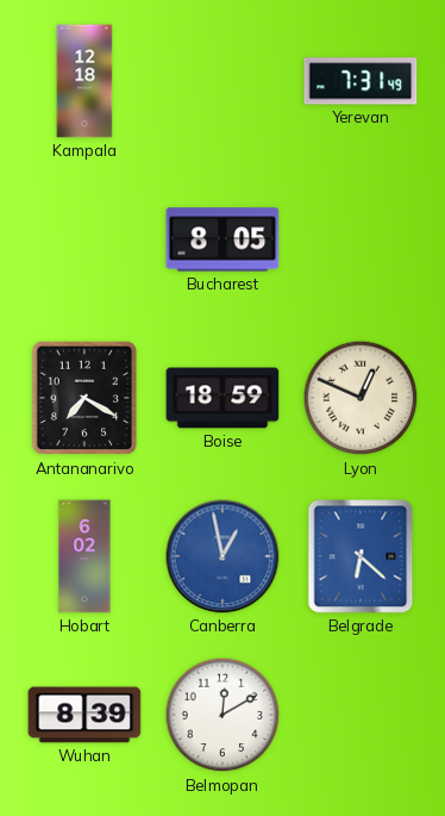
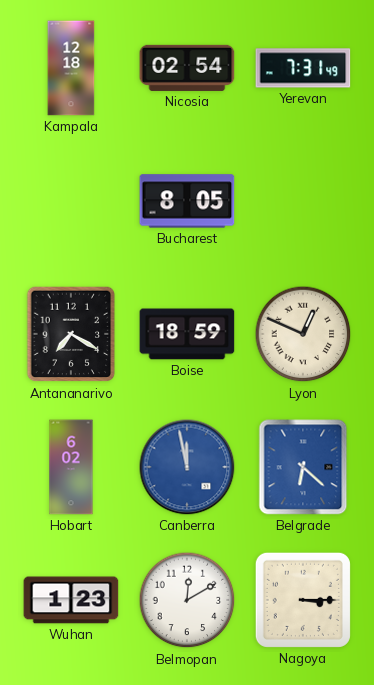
Nicosia: none -> 02:54
Canberra: 12:58 -> 11:58
Wuhan: 8:39 -> 1:23
Nagoya: none -> 3:15
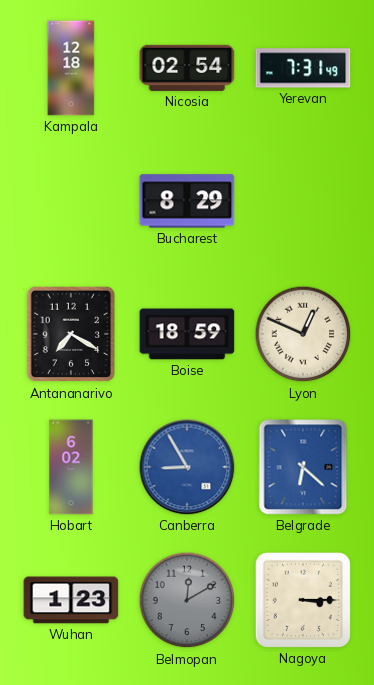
Bucharest: 8:05 -> 8:29
Canberra: 11:58 -> 8:55
Belmopan dial: white -> grey
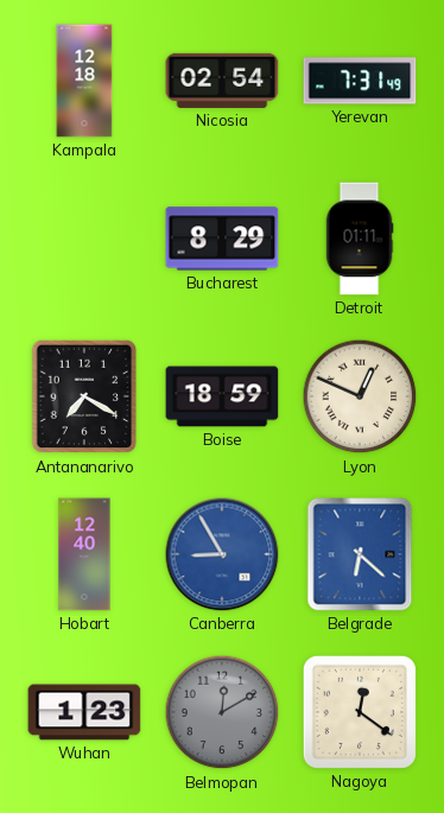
Detroit: none -> 01:11
Hobart: 6:02 -> 12:40
Nagoya: 3:15 -> 12:21
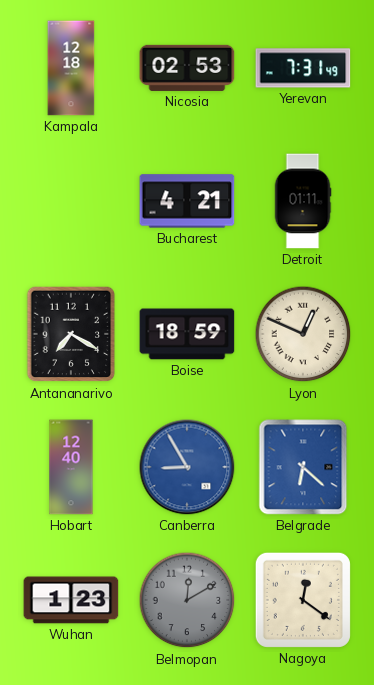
Nicosia: 02:54 -> 02:53
Bucharest: 8:29 -> 4:21
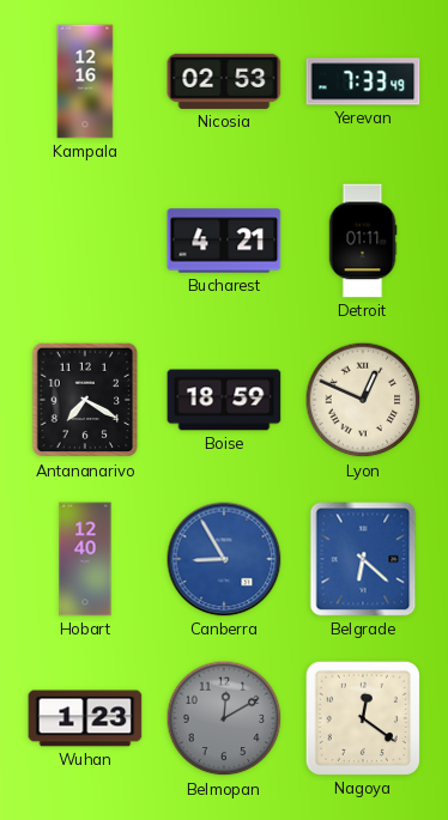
Kampala: 12:18 -> 12:16
Yerevan: 7:31 -> 7:33
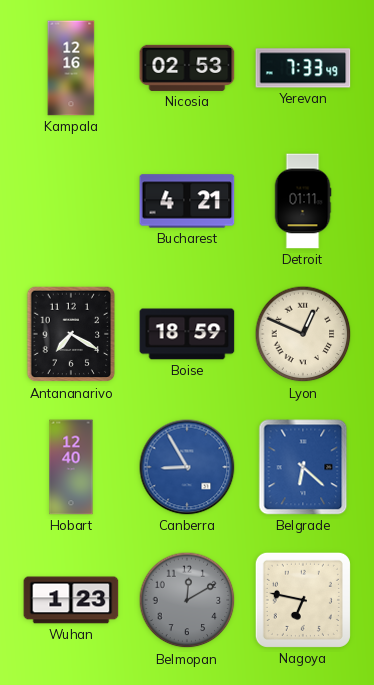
Nagoya: 12:21 -> 6:47
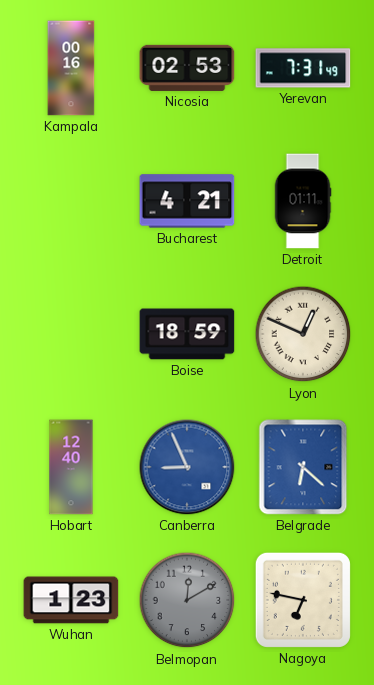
Kampala: 12:16 -> 00:16
Yerevan: 7:33 -> 7:31
Antananarivo: 7:20 -> none
Canberra: 8:55 -> 8:56
